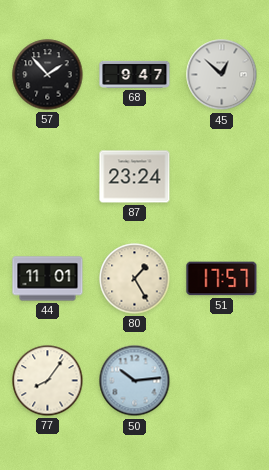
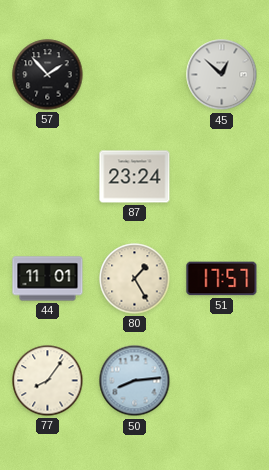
68: 9:47 -> none
50: 10:14 -> 8:14
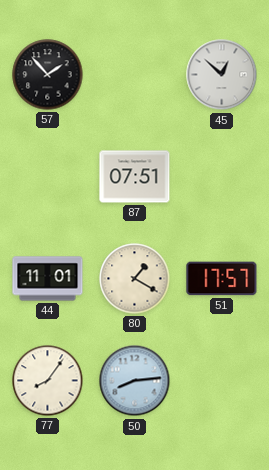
87: 23:24 -> 07:51
80: 1:25 -> 1:20
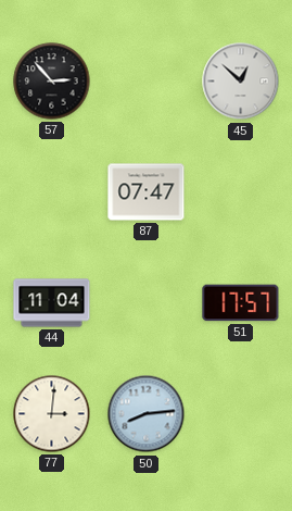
57: 1:53 -> 2:53
87: 07:51 -> 07:47
44: 11:01 -> 11:04
80: 1:20 -> none
77: 8:06 -> 3:01
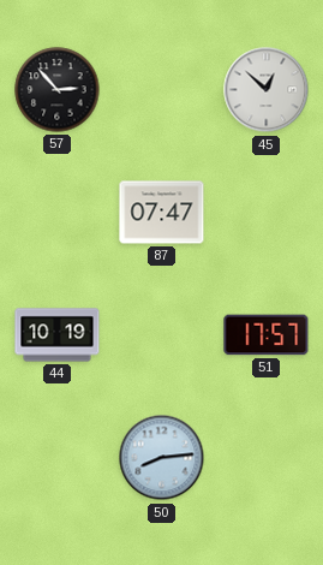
44: 11:04 -> 10:19
77: 3:01 -> none
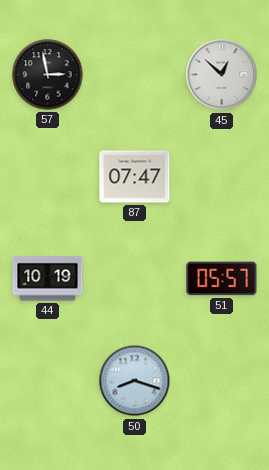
57: 2:53 -> 2:58
51: 17:57 -> 05:57
50: 8:14 -> 8:18
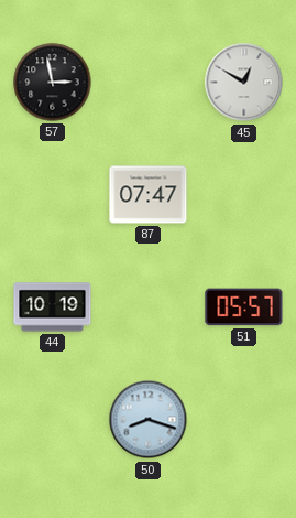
45: 12:52 -> 12:50
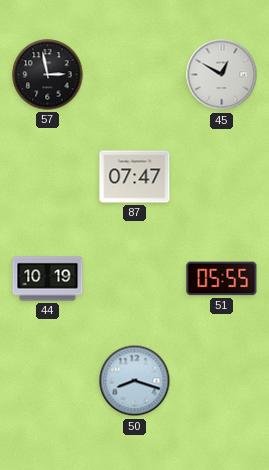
51: 05:57 -> 05:55
